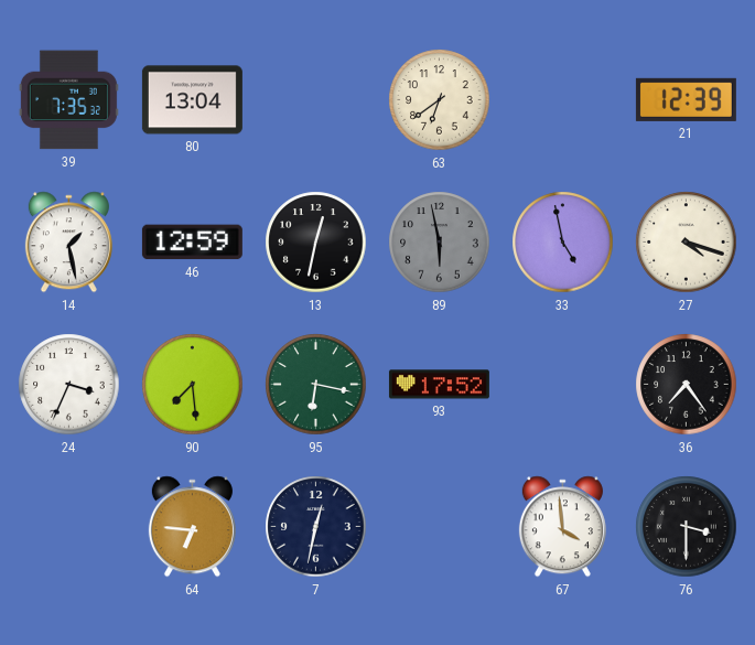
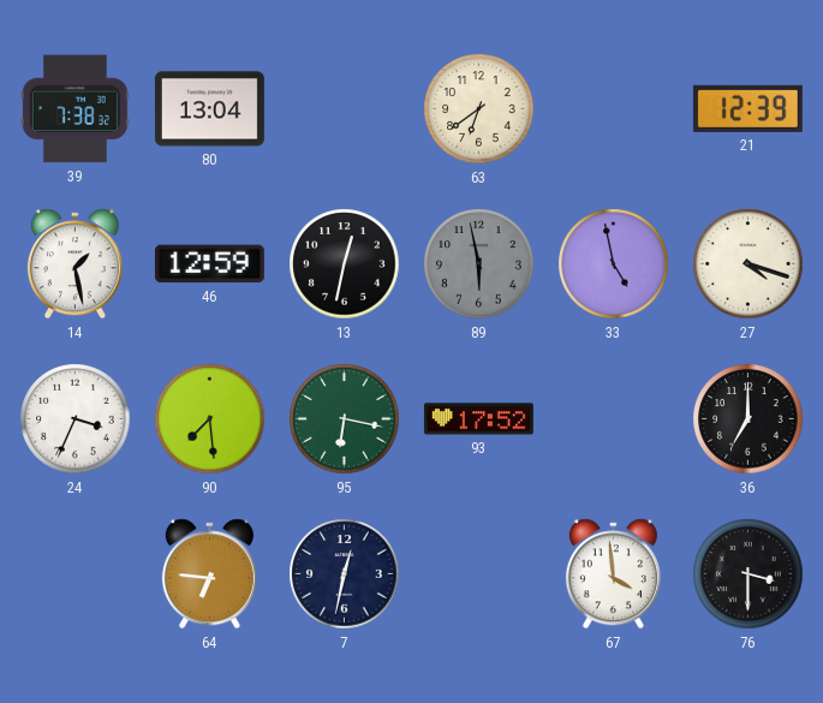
39: 7:35 -> 7:38
36: 7:24 -> 7:00
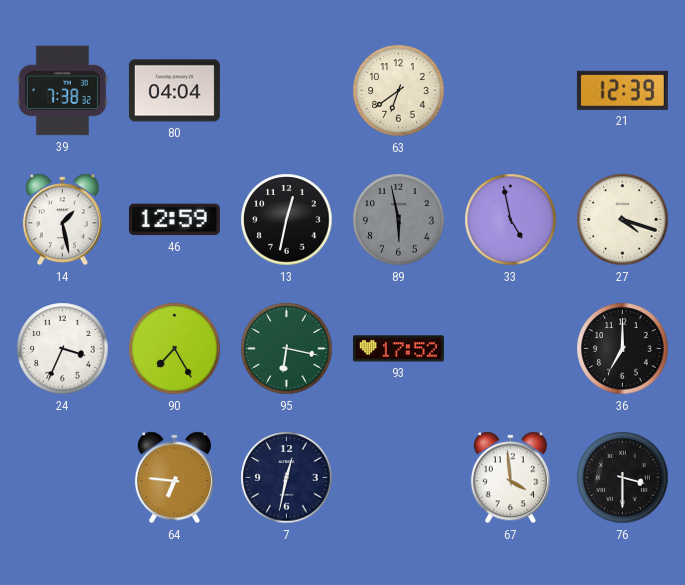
80: 13:04 -> 04:04
90: 7:29 -> 7:25
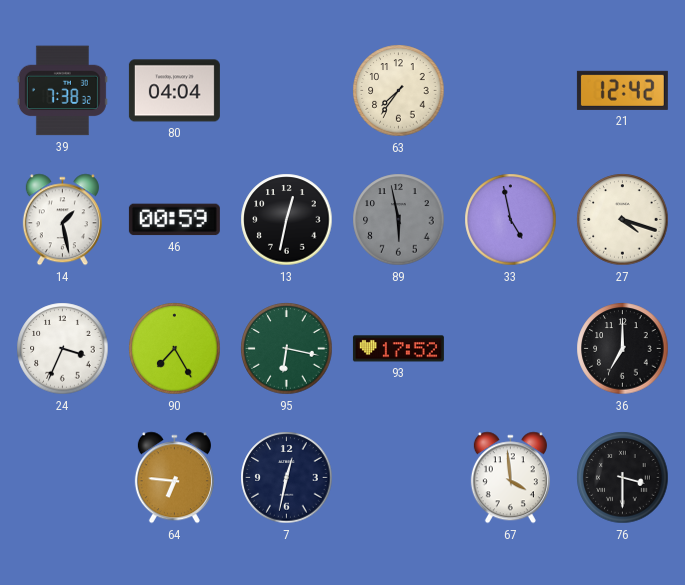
63: 6:39 -> 7:36
21: 12:39 -> 12:42
46: 12:59 -> 00:59
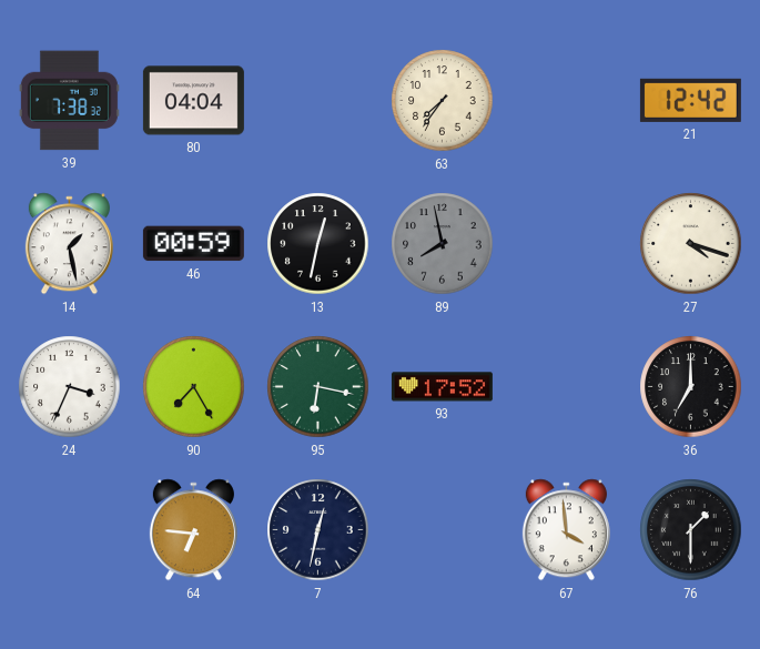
89: 5:58 -> 7:58
33: 4:58 -> none
76: 3:30 -> 1:30
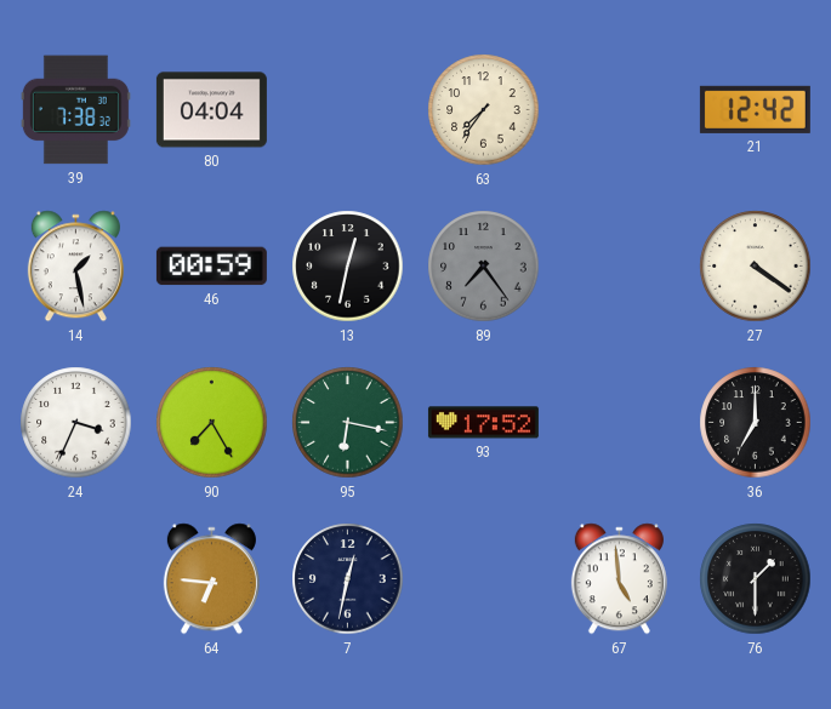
89: 7:58 -> 7:24
27: 4:18 -> 4:21
67: 3:59 -> 4:59
